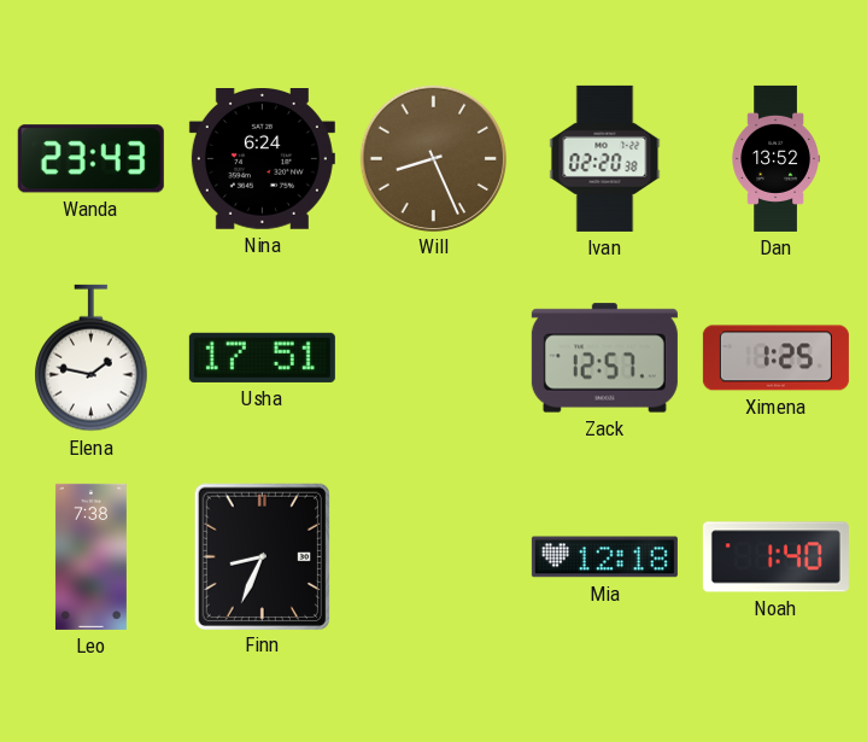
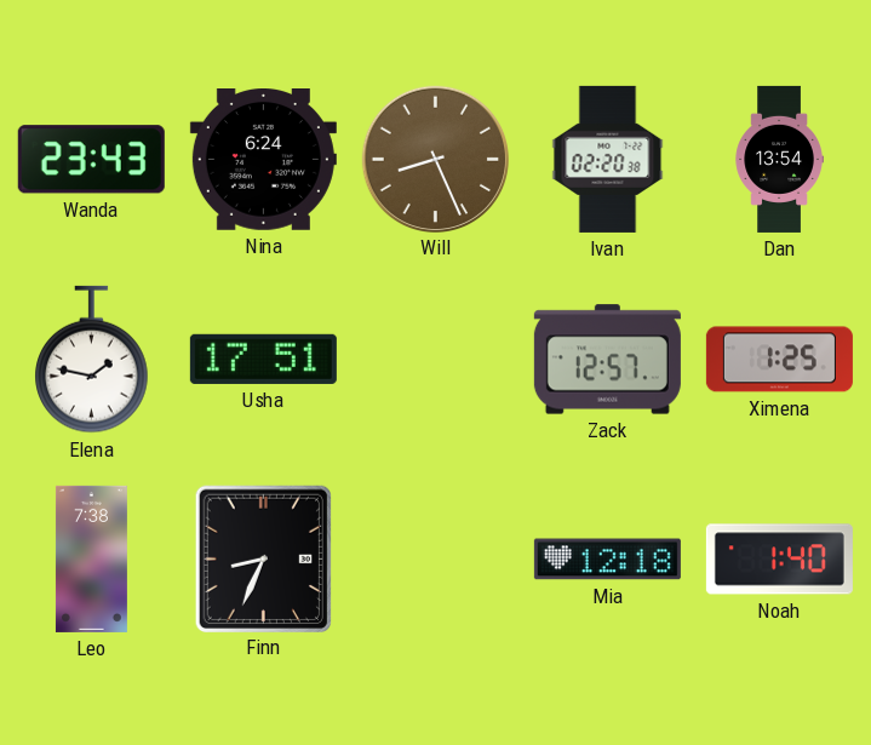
Dan: 13:52 -> 13:54
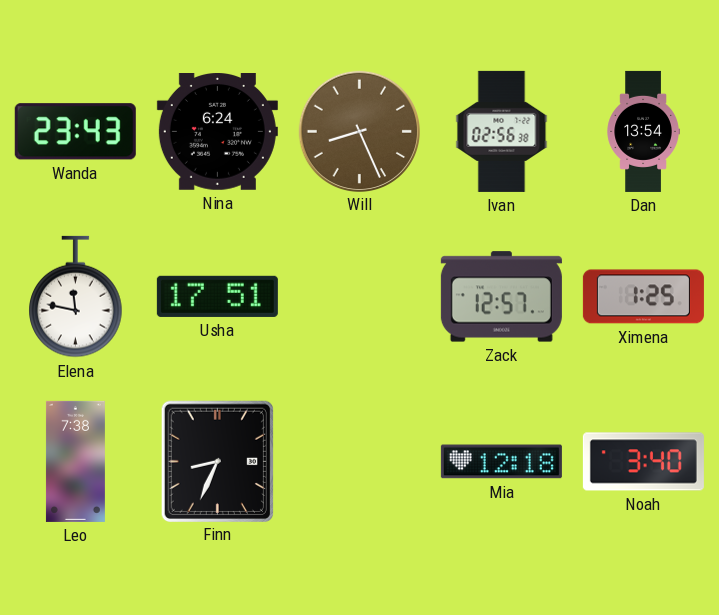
Ivan: 02:20 -> 02:56
Elena: 1:47 -> 11:47
Noah: 1:40 -> 3:40
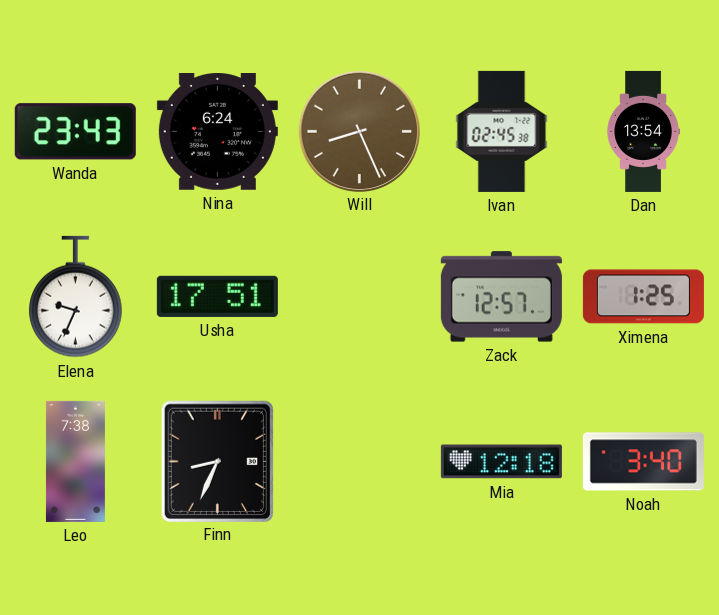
Ivan: 02:56 -> 02:45
Elena: 11:47 -> 9:34
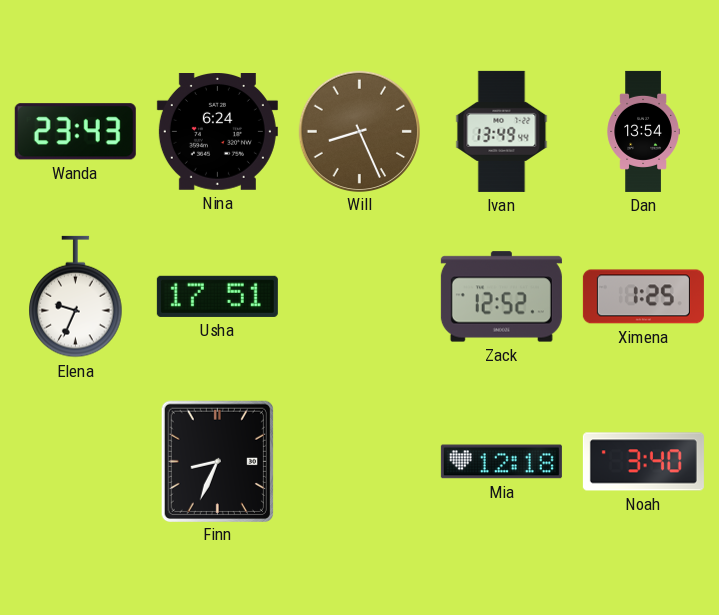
Ivan: 02:45 -> 13:49
Zack: 12:57 -> 12:52
Leo: 7:38 -> none
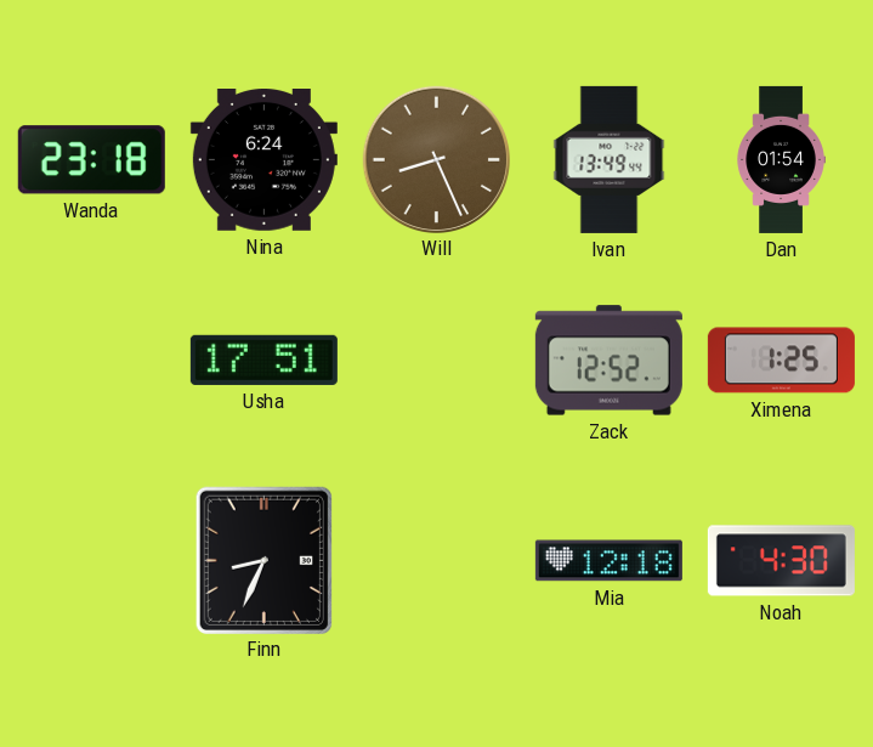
Wanda: 23:43 -> 23:18
Dan: 13:54 -> 01:54
Elena: 9:34 -> none
Noah: 3:40 -> 4:30
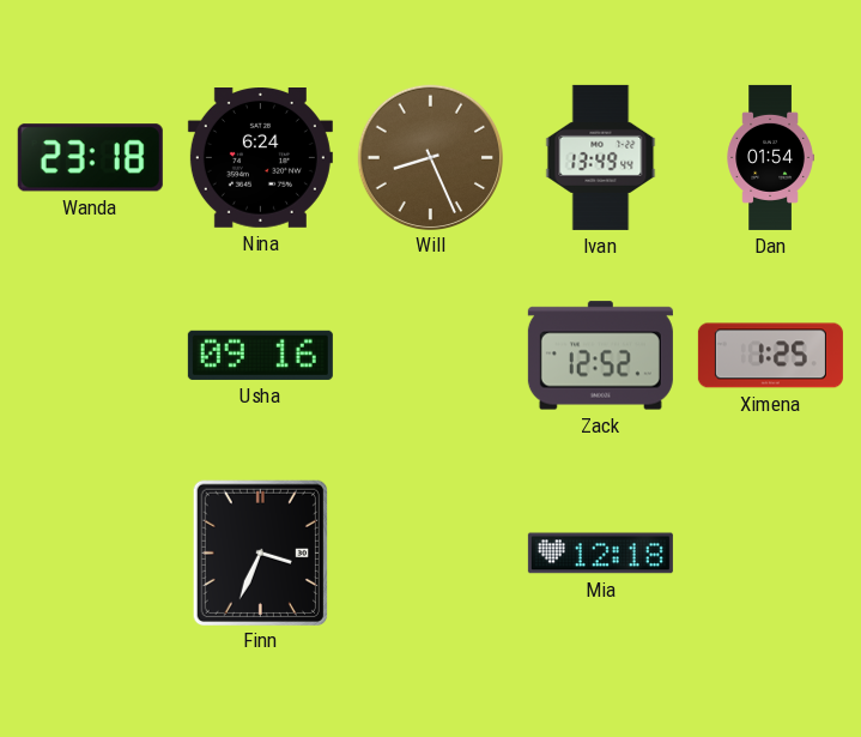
Usha: 17:51 -> 09:16
Finn: 8:34 -> 3:34
Noah: 4:30 -> none
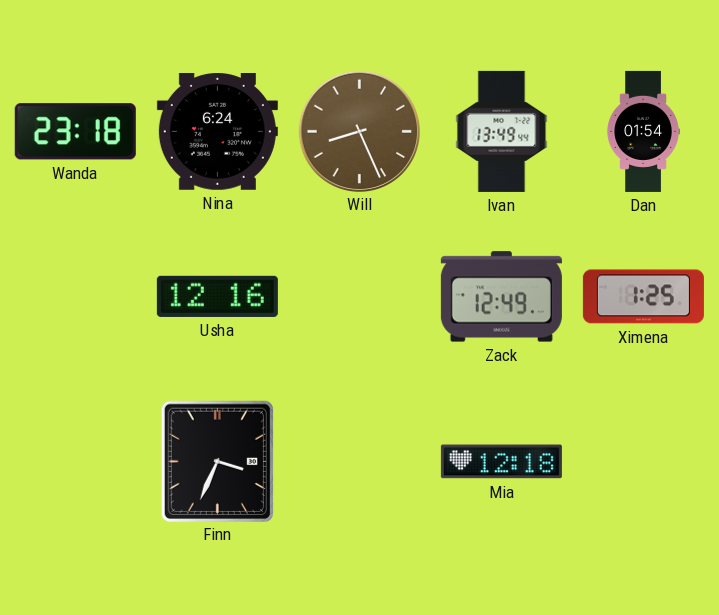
Usha: 09:16 -> 12:16
Zack: 12:52 -> 12:49
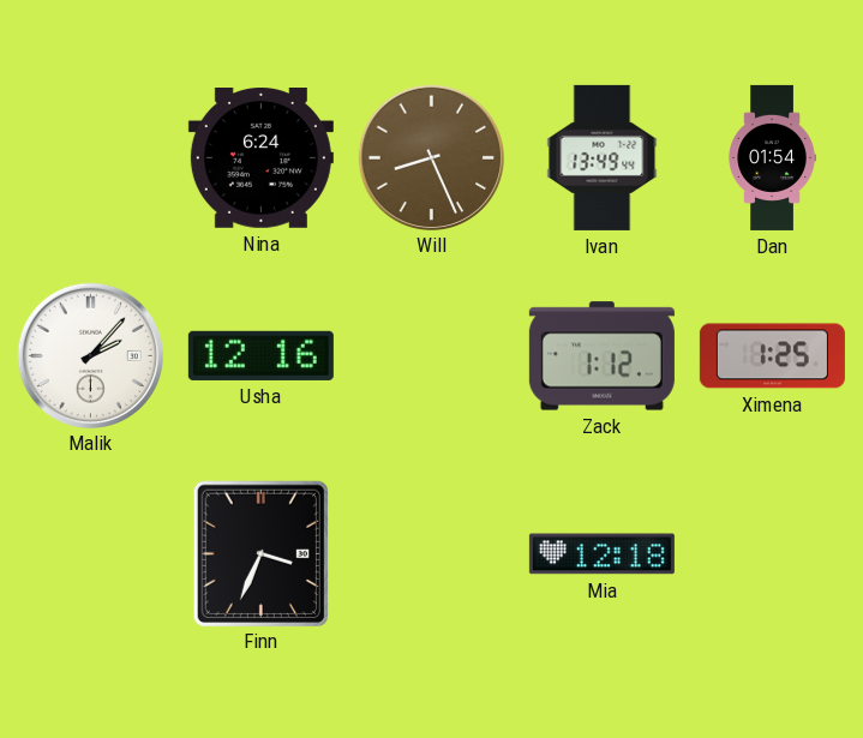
Wanda: 23:18 -> none
Malik: none -> 2:07
Zack: 12:49 -> 1:12
